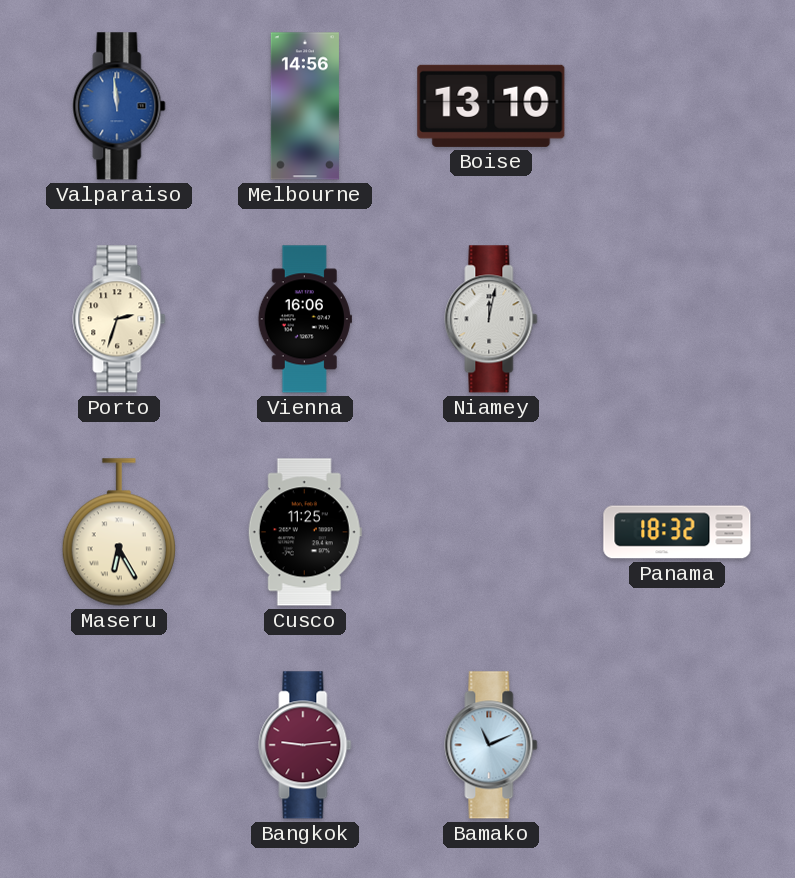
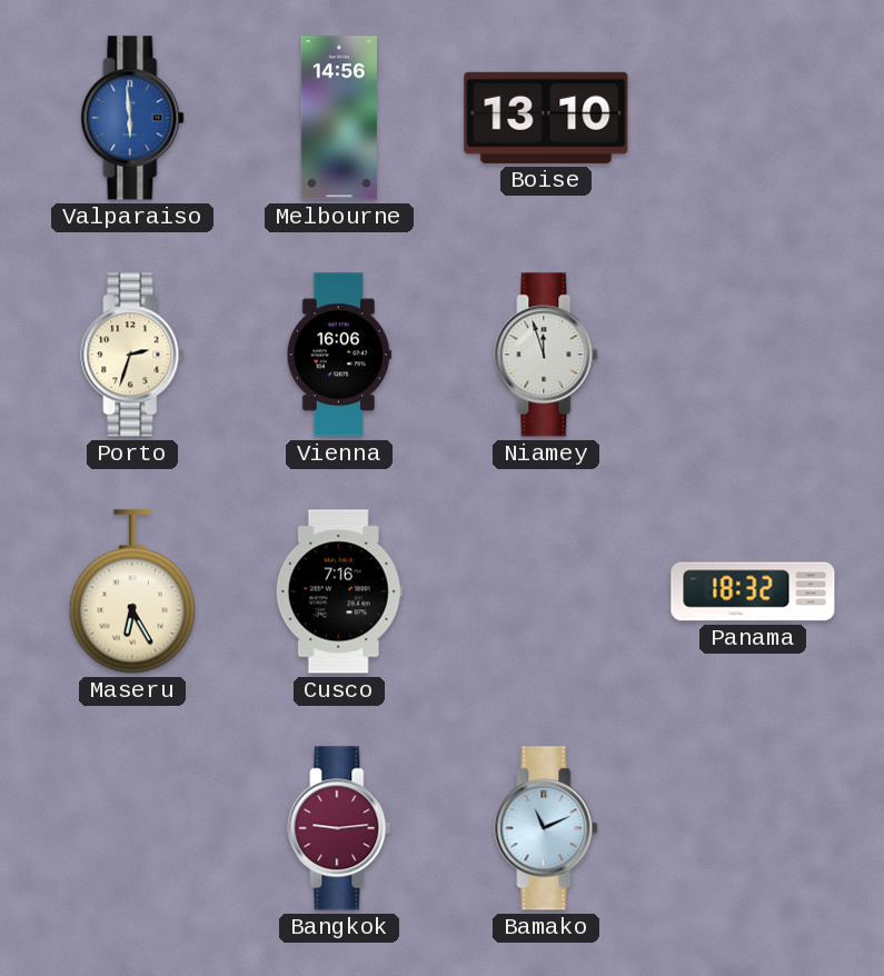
Valparaiso: 11:59 -> 5:59
Niamey: 12:02 -> 11:57
Cusco: 11:25 -> 7:16
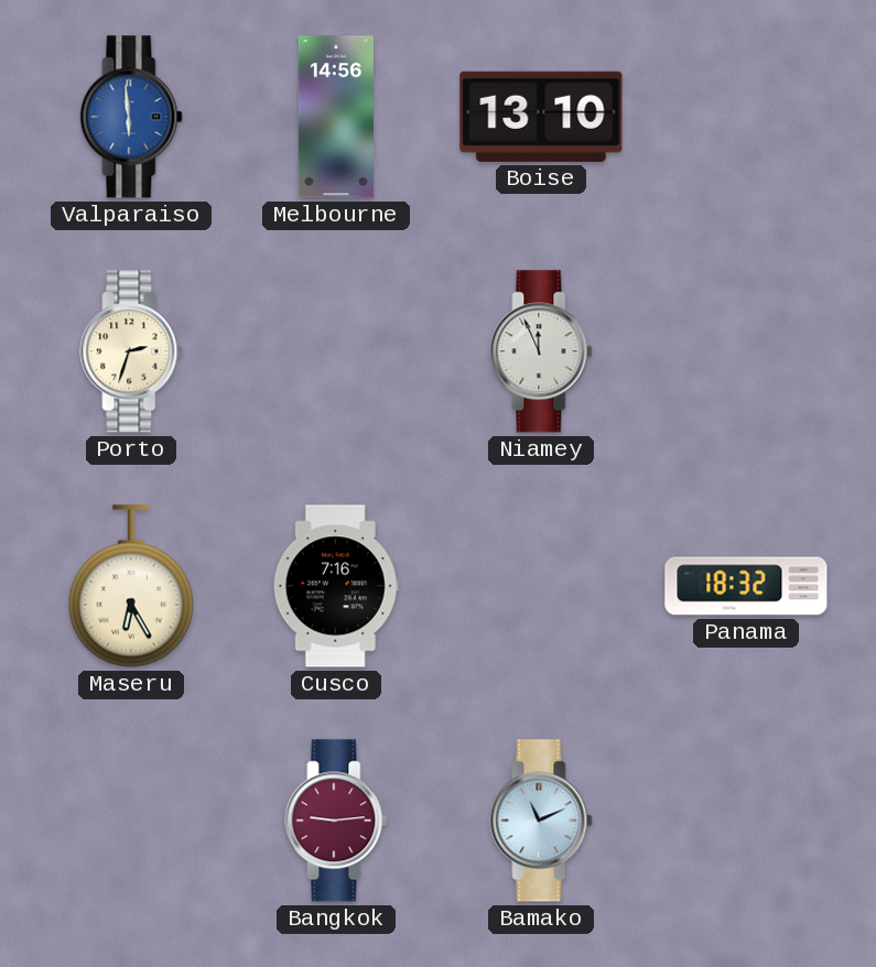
Vienna: 16:06 -> none
Niamey: 11:57 -> 11:56
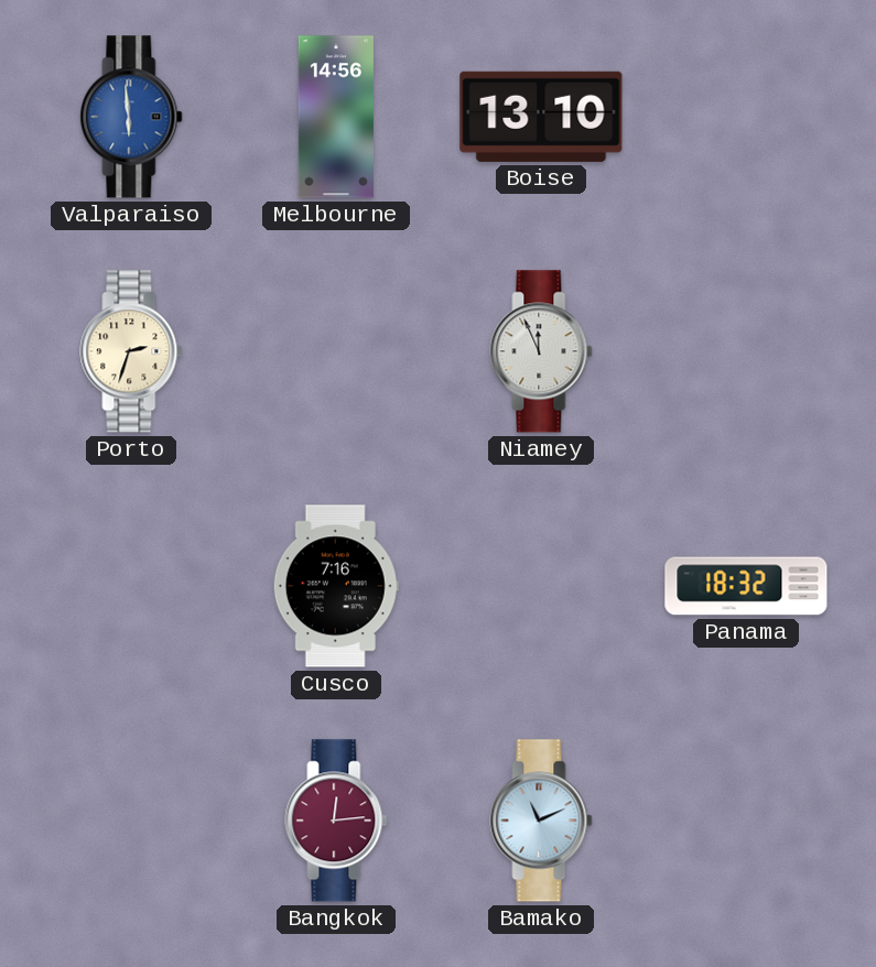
Maseru: 6:25 -> none
Bangkok: 9:14 -> 12:14
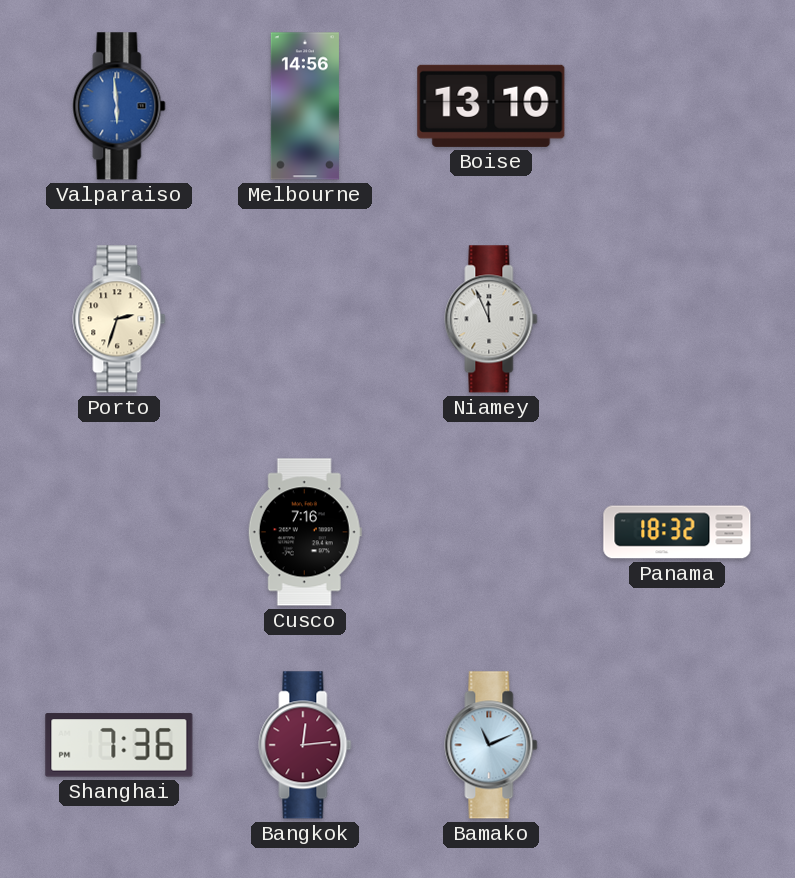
Shanghai: none -> 7:36
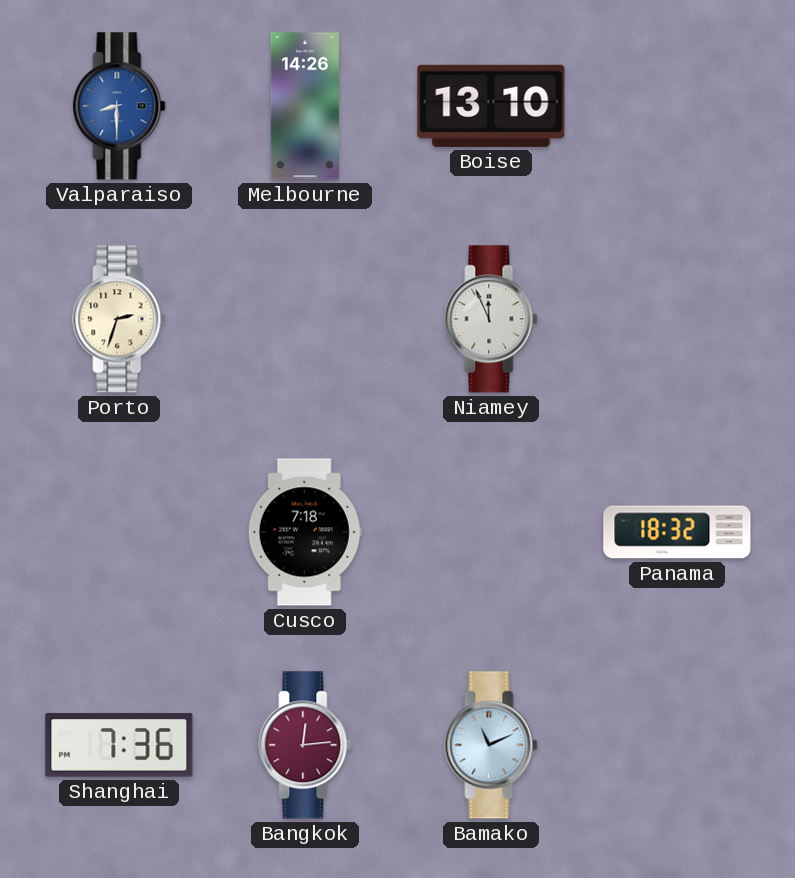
Valparaiso: 5:59 -> 8:30
Melbourne: 14:56 -> 14:26
Cusco: 7:16 -> 7:18
